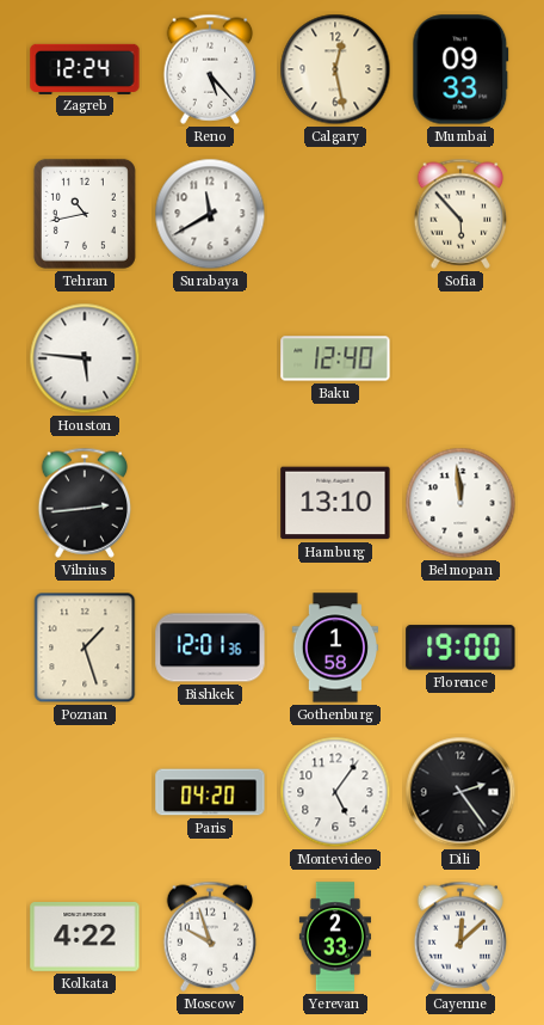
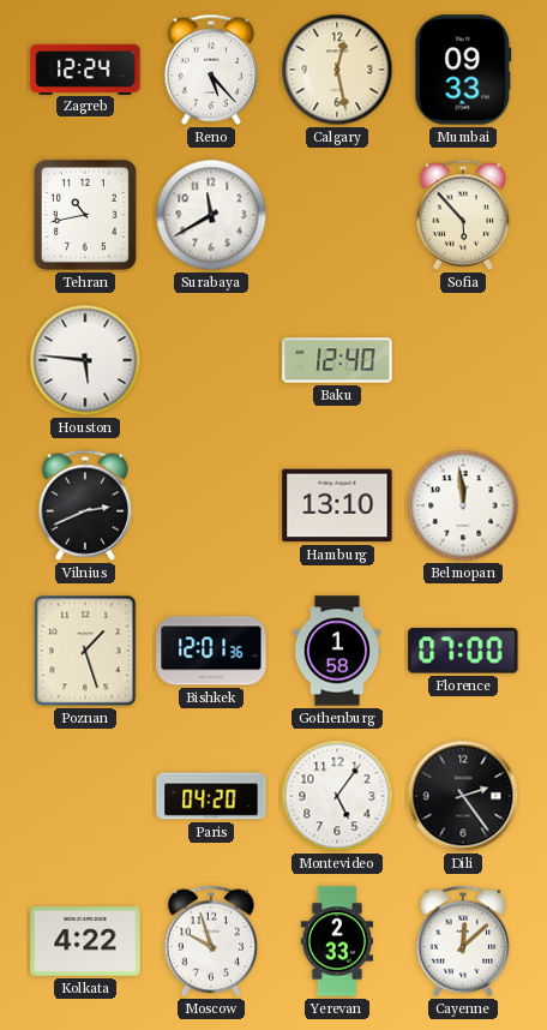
Vilnius: 2:44 -> 2:41
Florence: 19:00 -> 07:00
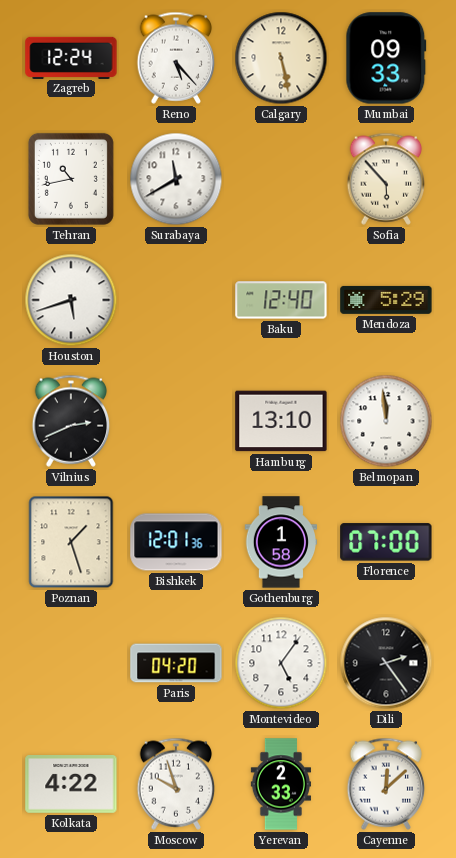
Calgary: 12:28 -> 5:28
Houston: 5:46 -> 5:42
Mendoza: none -> 5:29
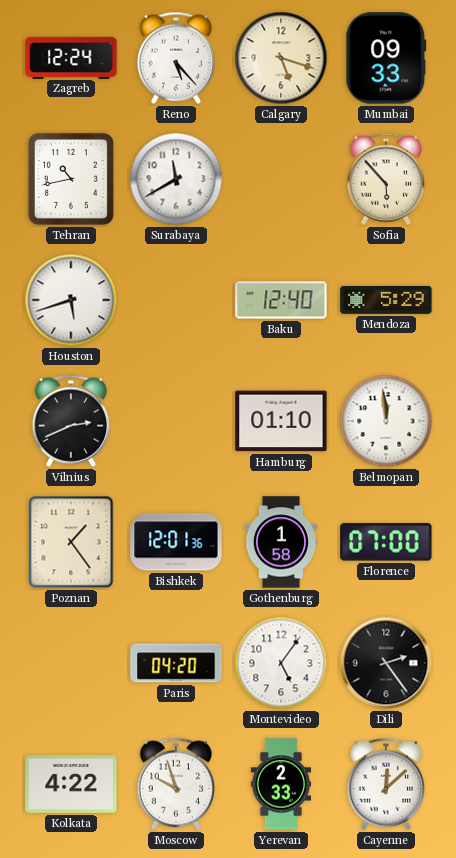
Calgary: 5:28 -> 5:18
Hamburg: 13:10 -> 01:10
Poznan: 1:27 -> 1:24
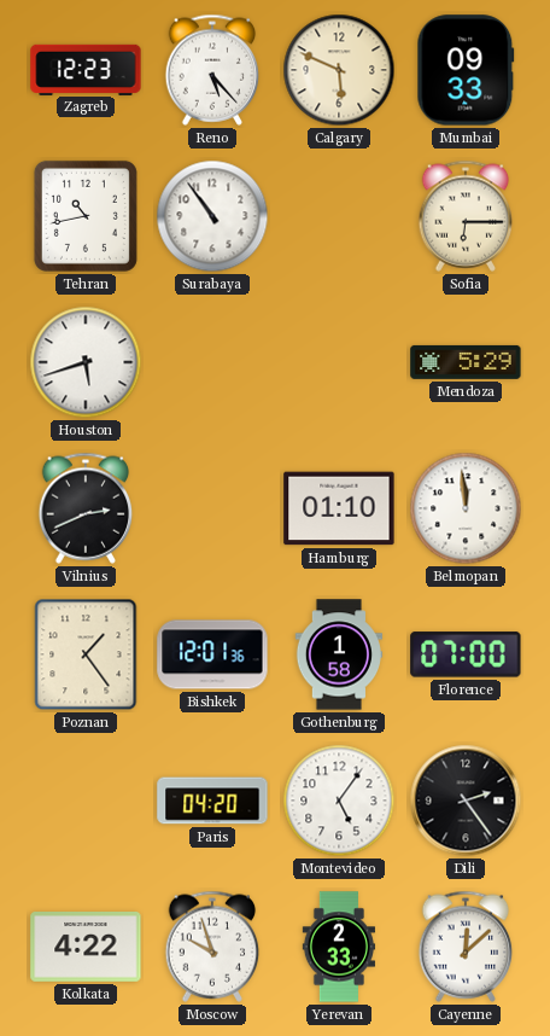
Zagreb: 12:24 -> 12:23
Calgary: 5:18 -> 5:49
Surabaya: 11:40 -> 10:54
Sofia: 5:53 -> 6:15
Baku: 12:40 -> none
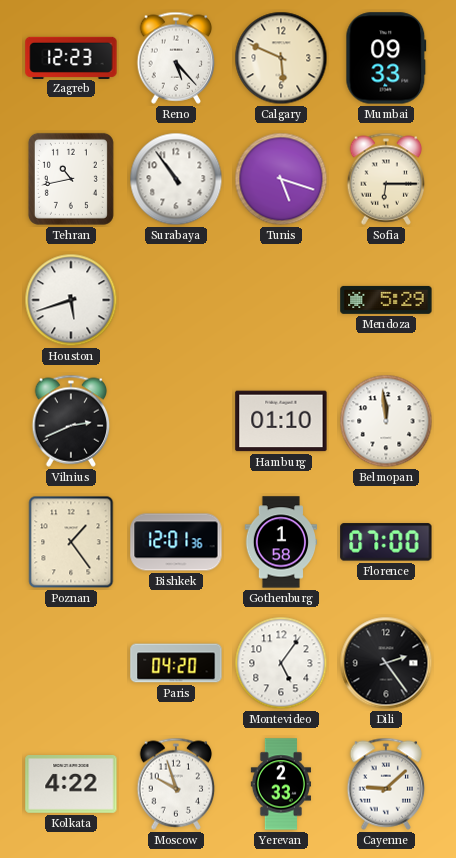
Tunis: none -> 5:18
Cayenne: 12:08 -> 9:08
